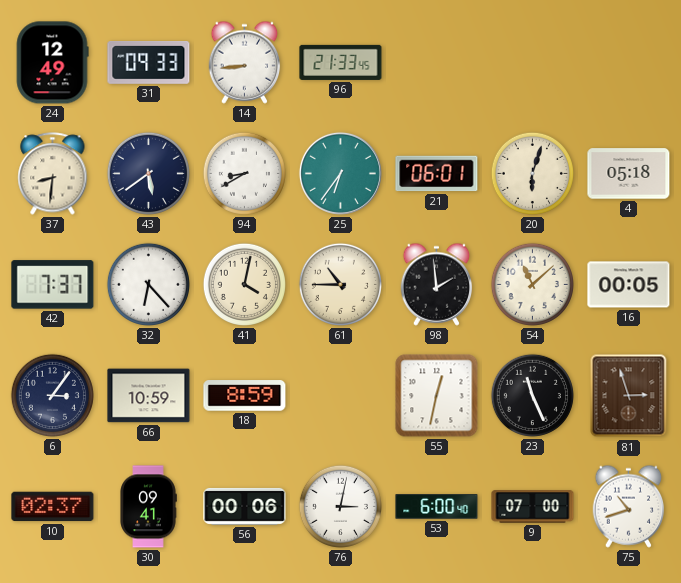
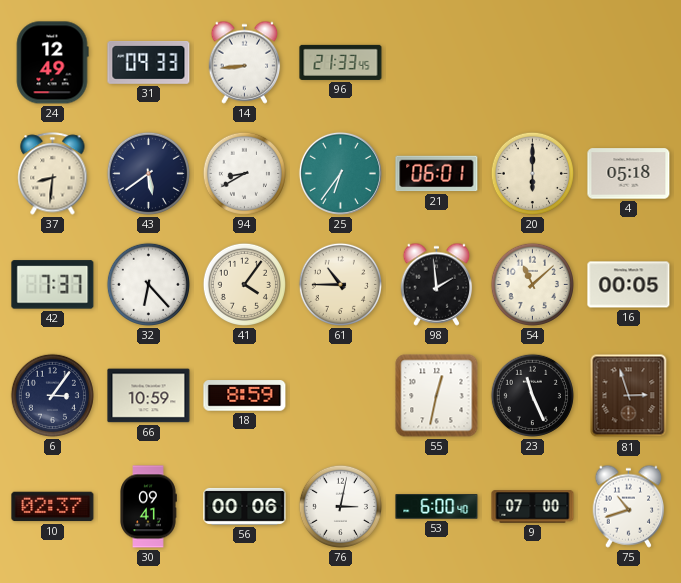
20: 6:03 -> 6:00
41: 4:02 -> 4:06
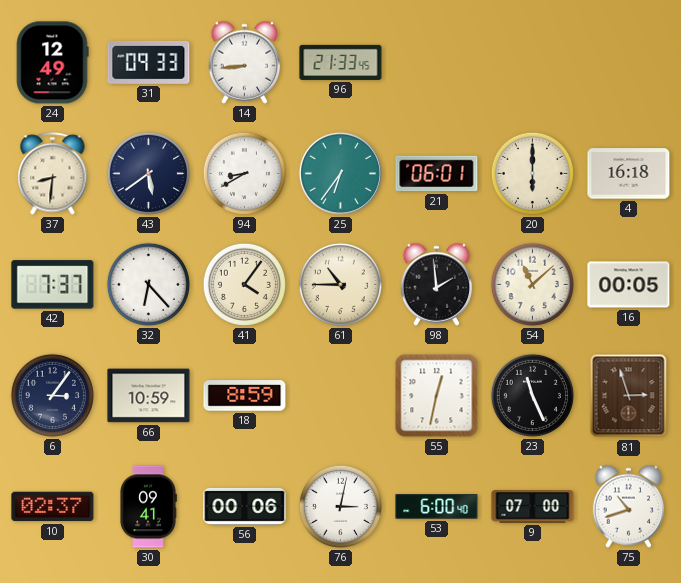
4: 05:18 -> 16:18
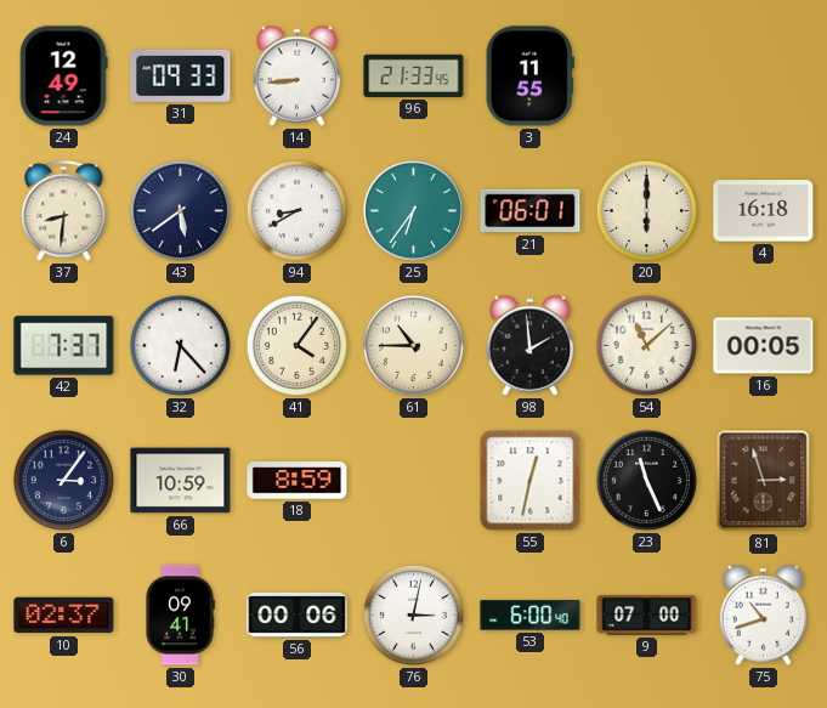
3: none -> 11:55
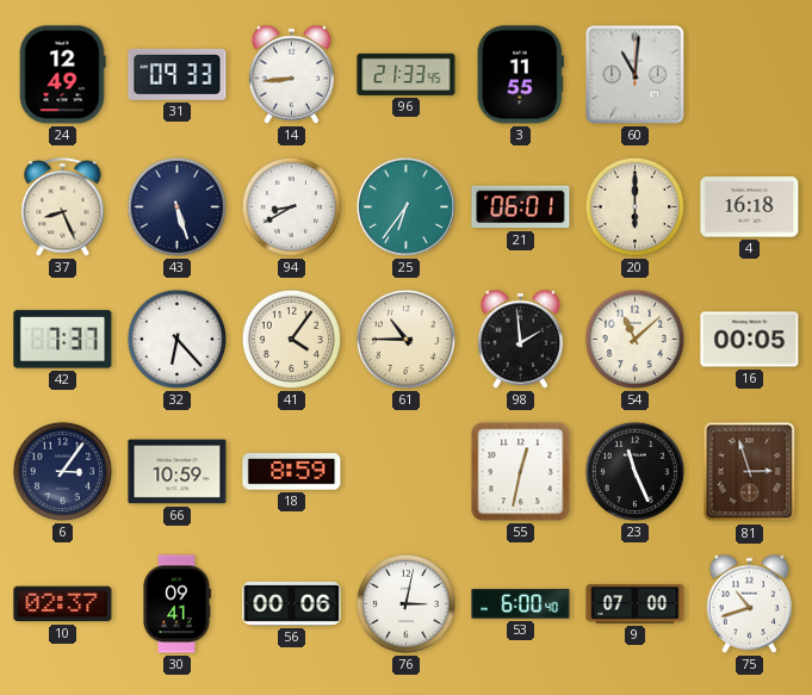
60: none -> 11:01
37: 8:31 -> 8:26
43: 5:39 -> 5:27
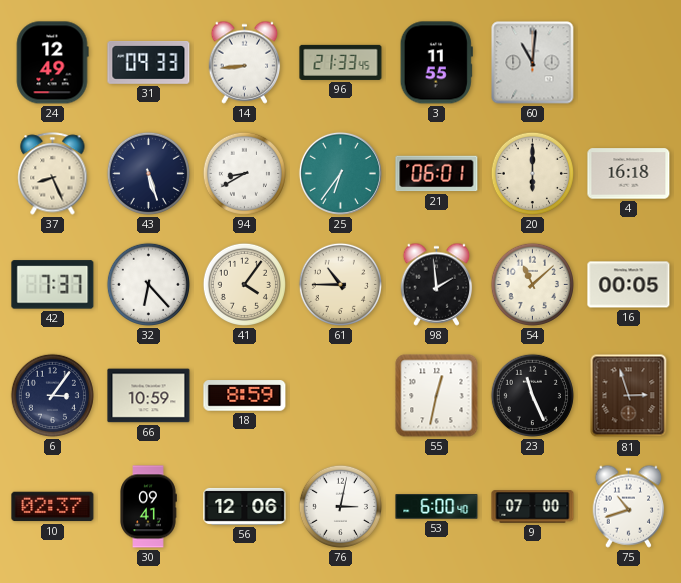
56: 00:06 -> 12:06
